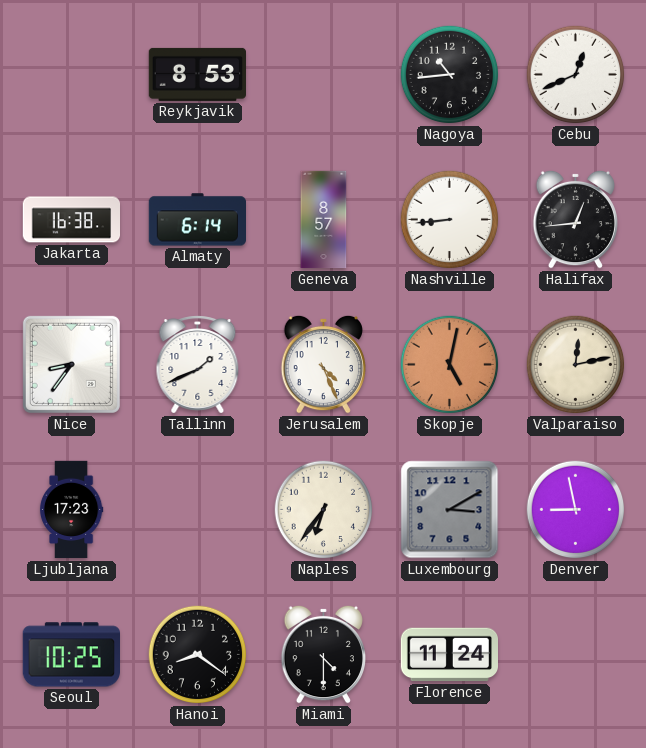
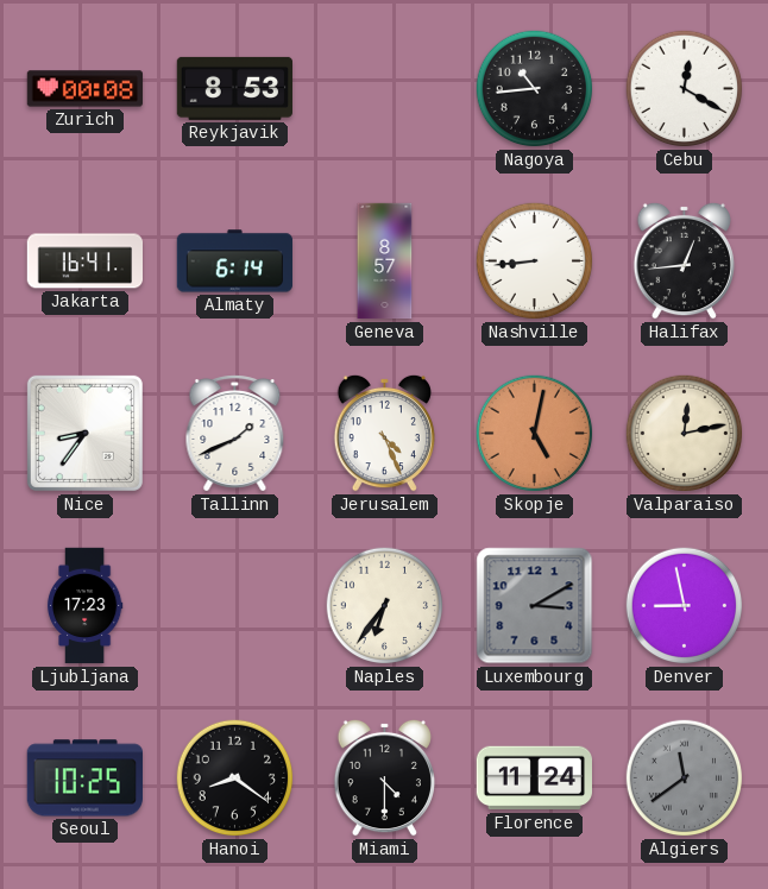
Zurich: none -> 00:08
Cebu: 12:41 -> 12:20
Jakarta: 16:38 -> 16:41
Algiers: none -> 11:39
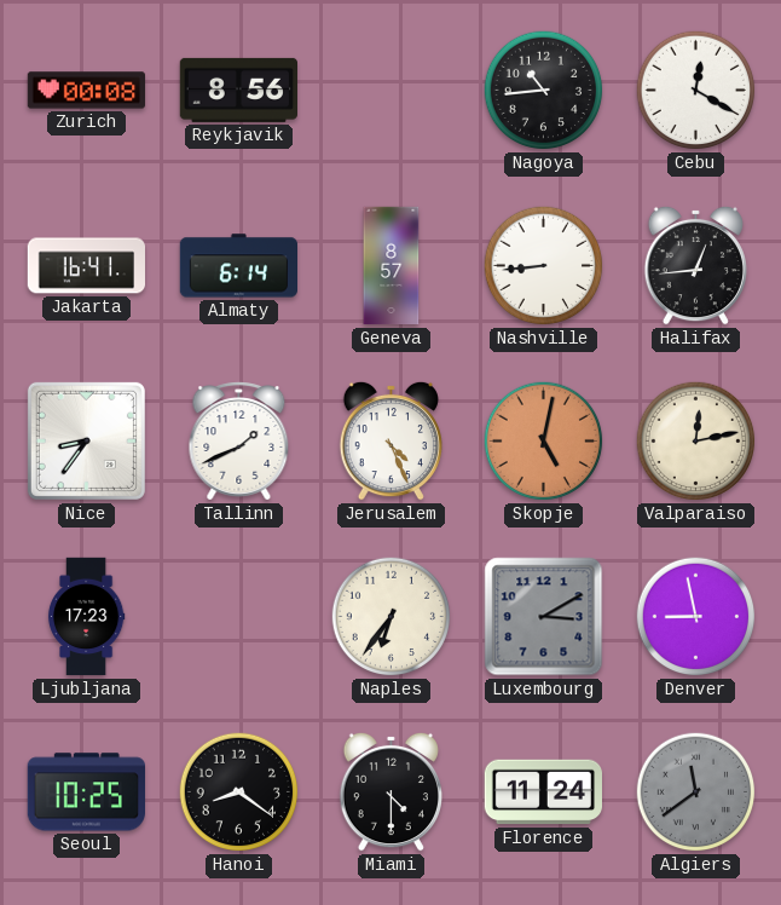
Reykjavik: 8:53 -> 8:56
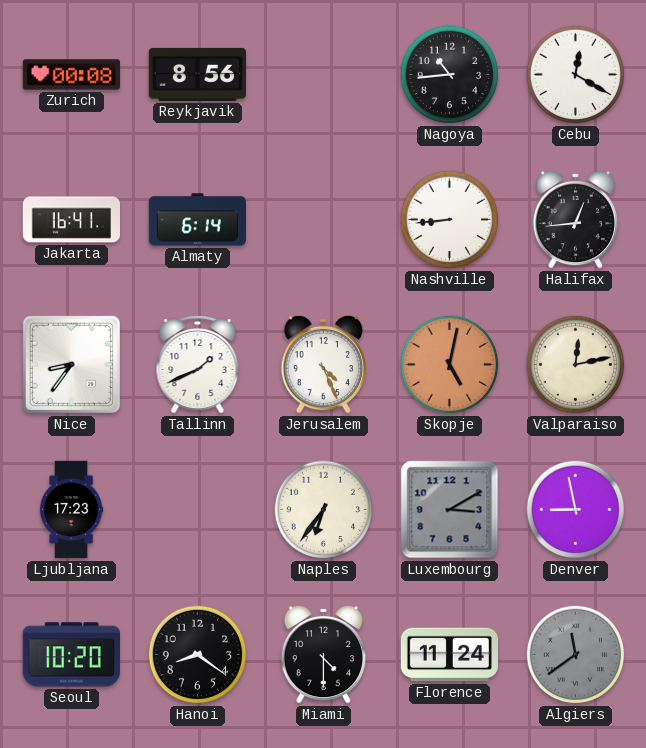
Geneva: 8:57 -> none
Seoul: 10:25 -> 10:20
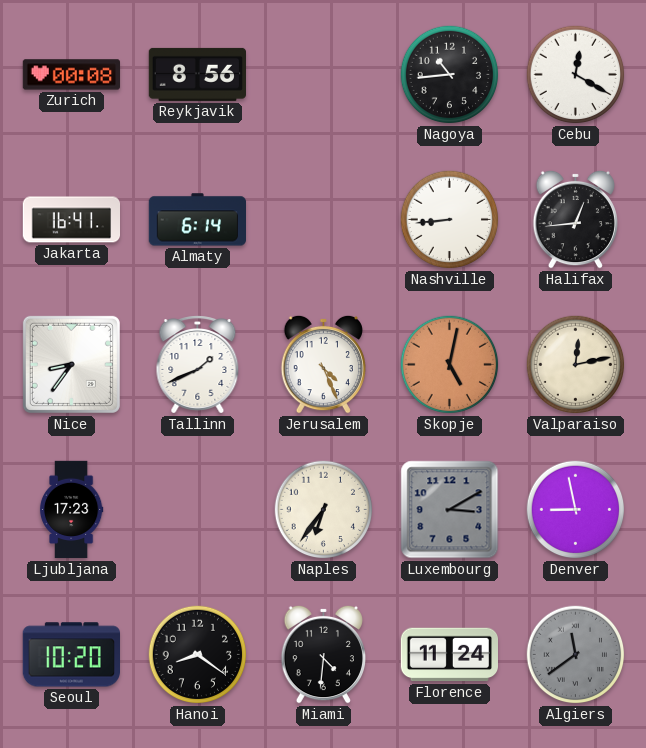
Miami: 4:30 -> 4:31
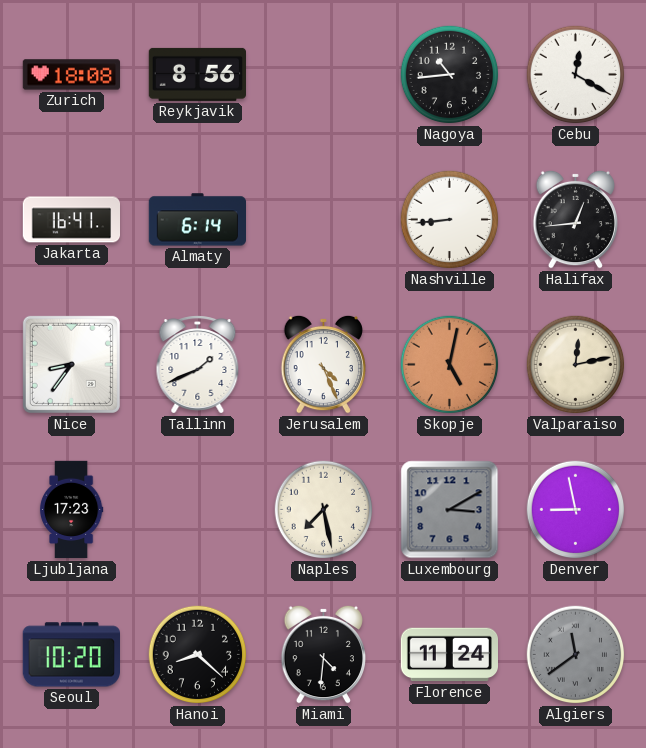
Zurich: 00:08 -> 18:08
Naples: 6:36 -> 7:28
Hanoi: 8:21 -> 8:22
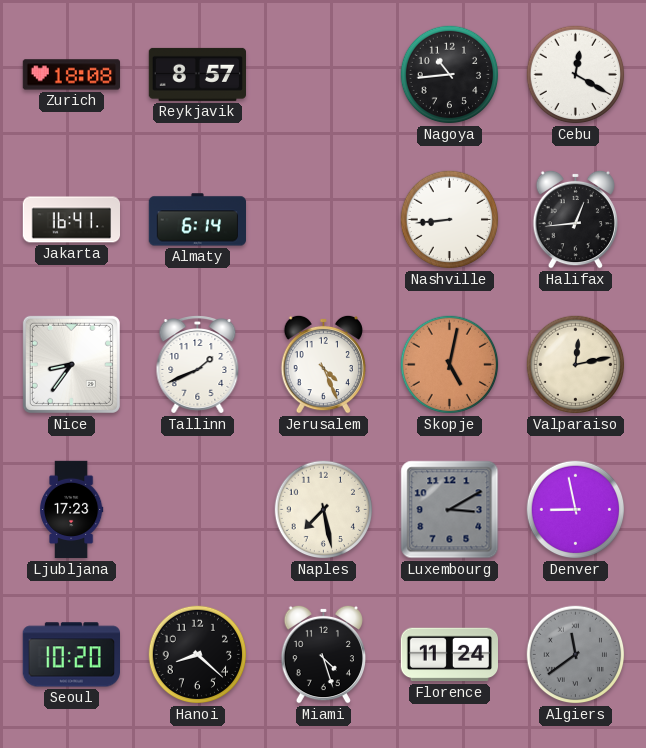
Reykjavik: 8:56 -> 8:57
Miami: 4:31 -> 4:27
